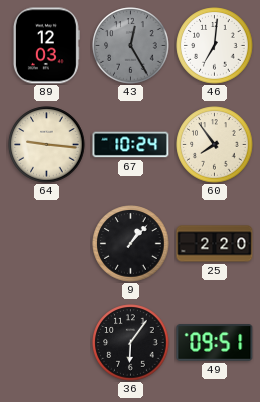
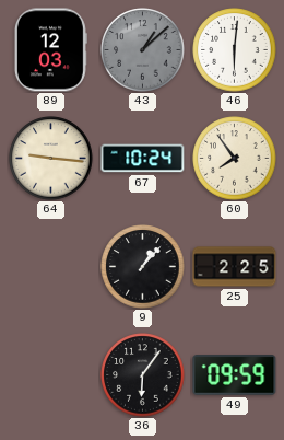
43: 12:25 -> 1:08
46: 7:01 -> 6:01
25: 2:20 -> 2:25
49: 09:51 -> 09:59
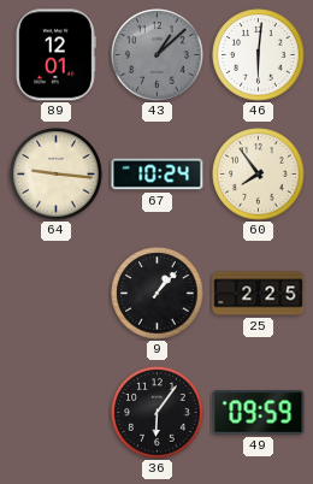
89: 12:03 -> 12:01
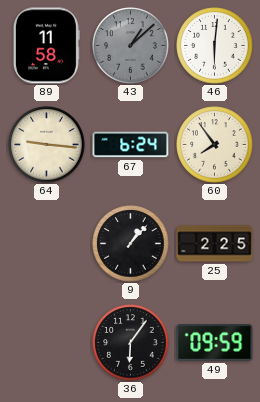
89: 12:01 -> 11:58
67: 10:24 -> 6:24
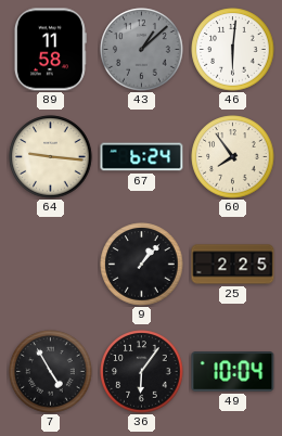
7: none -> 4:55
49: 09:59 -> 10:04
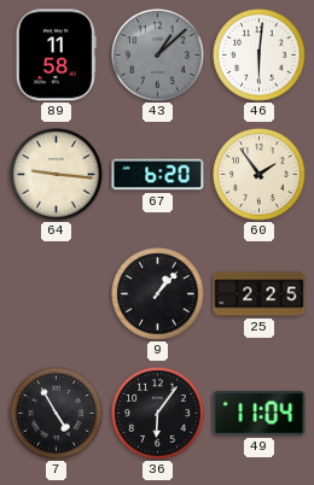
67: 6:24 -> 6:20
60: 7:54 -> 1:54
49: 10:04 -> 11:04
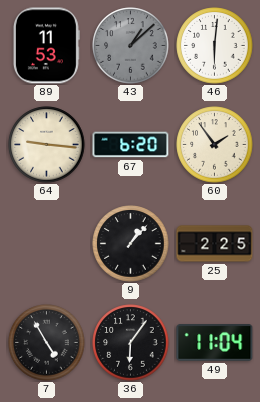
89: 11:58 -> 11:53
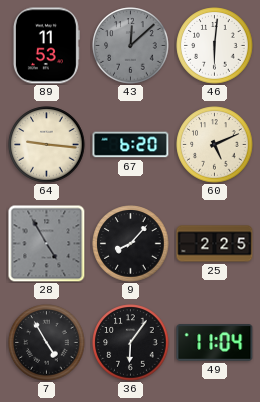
43: 1:08 -> 12:08
60: 1:54 -> 5:11
28: none -> 4:55
9: 1:07 -> 8:07
